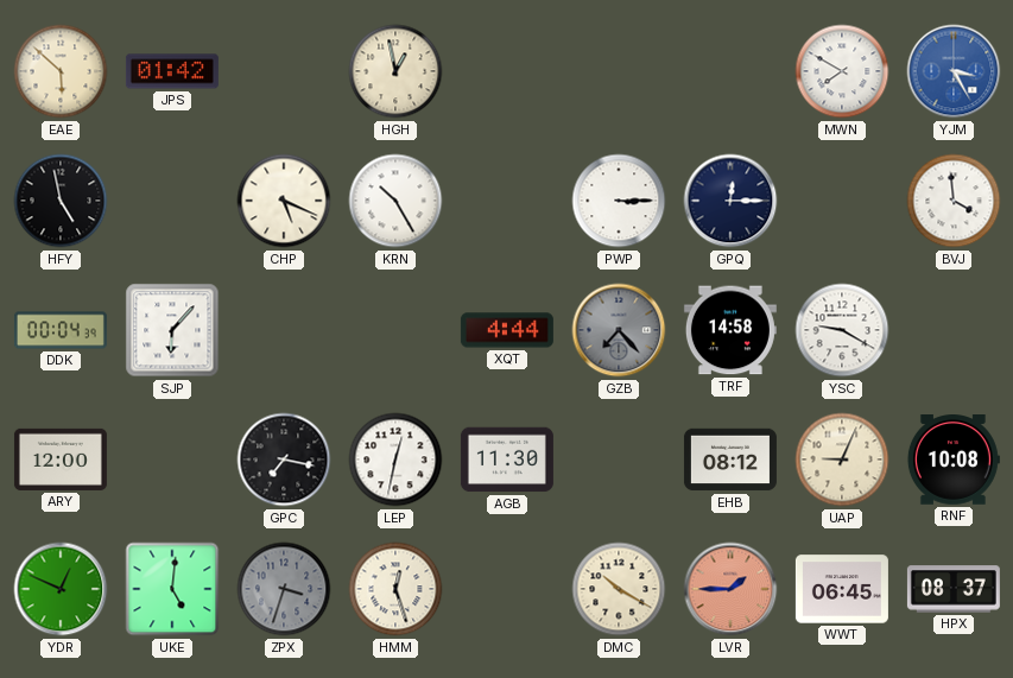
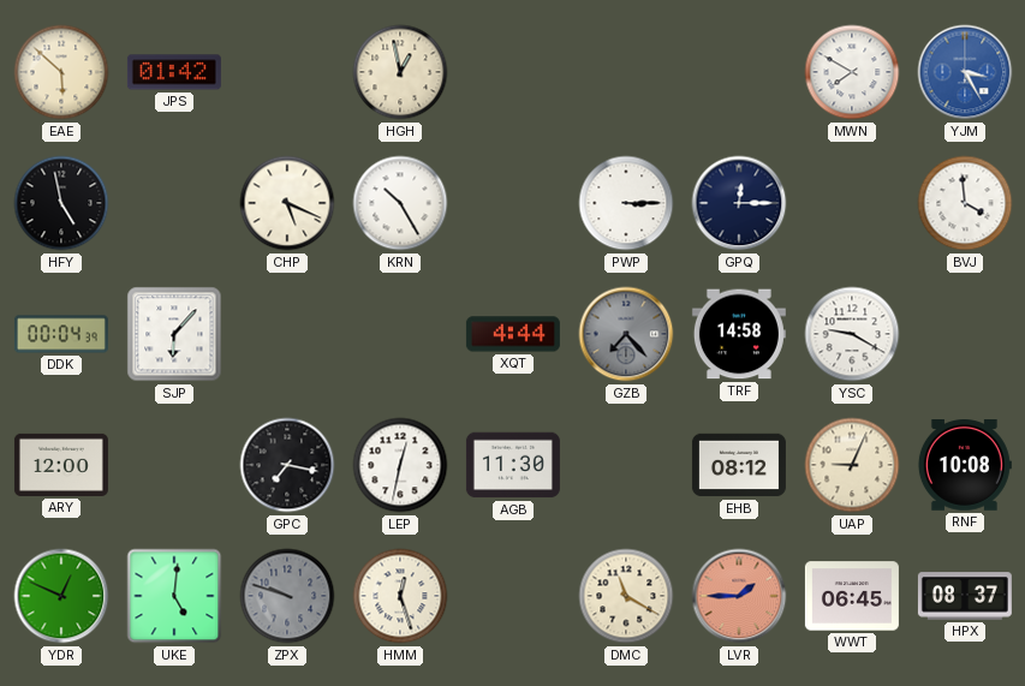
ZPX: 3:33 -> 9:48
DMC: 10:20 -> 11:20
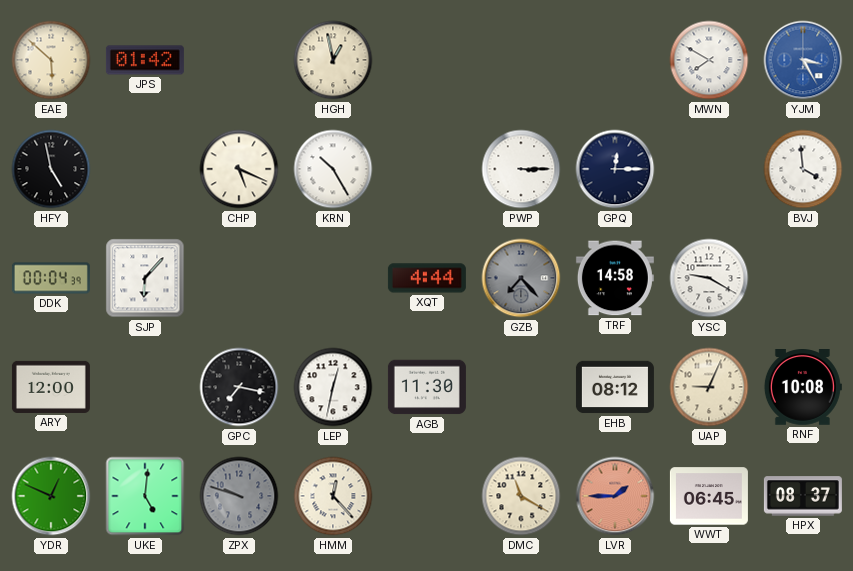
HMM: 12:27 -> 12:23
